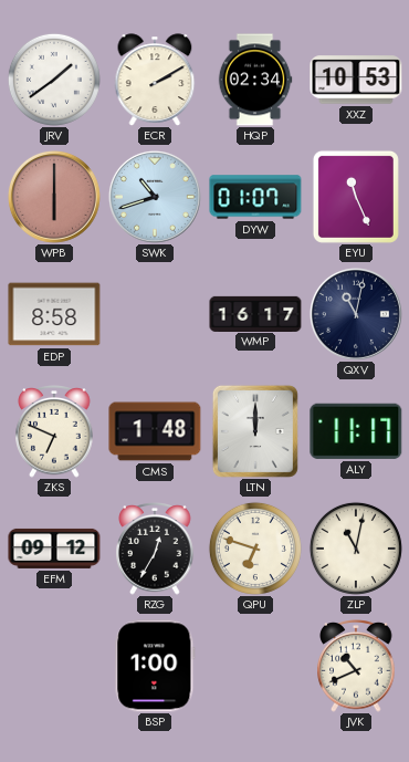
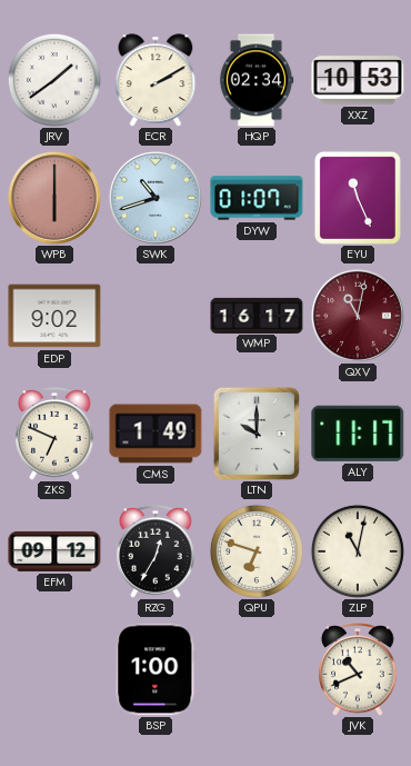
EDP: 8:58 -> 9:02
QXV dial: navy -> burgundy
CMS: 1:48 -> 1:49
LTN: 12:00 -> 10:00
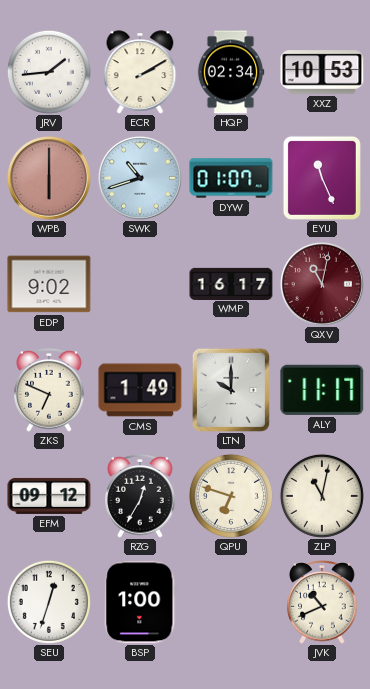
JRV: 1:39 -> 1:44
SEU: none -> 12:33
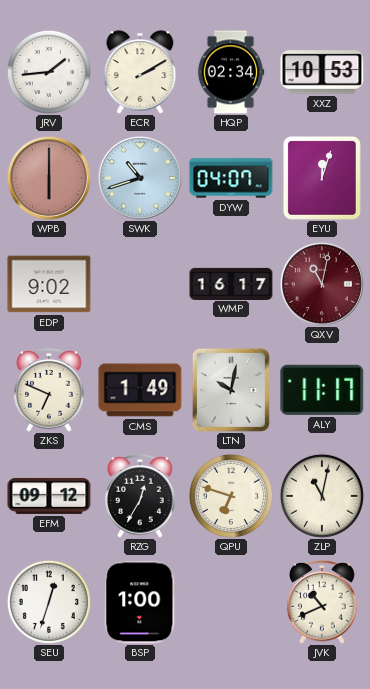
DYW: 01:07 -> 04:07
EYU: 11:26 -> 12:03
LTN: 10:00 -> 10:02
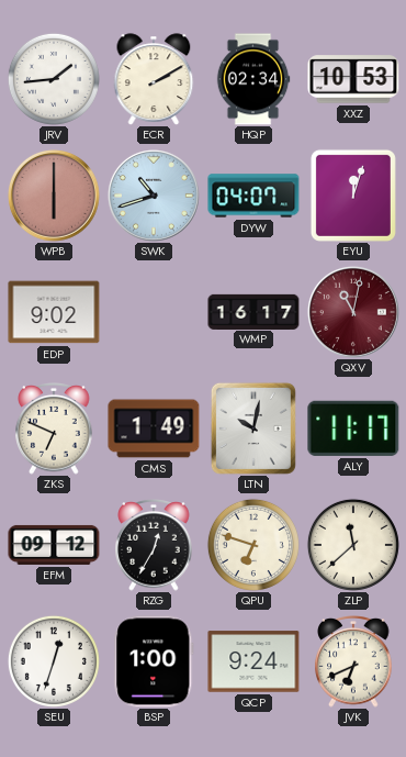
ZLP: 11:02 -> 11:38
QCP: none -> 9:24
JVK: 10:41 -> 6:41
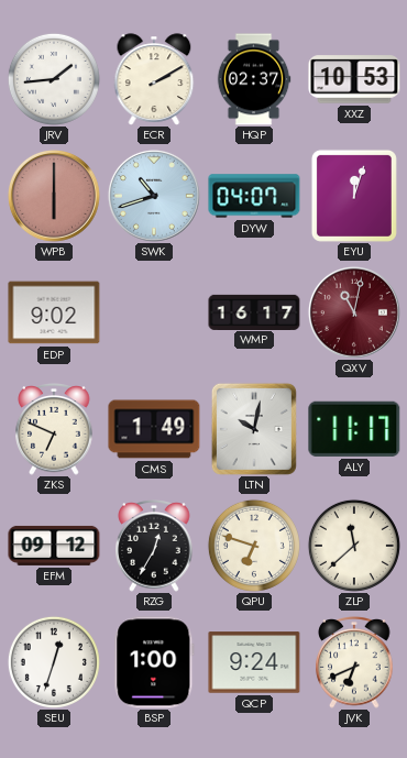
HQP: 02:34 -> 02:37
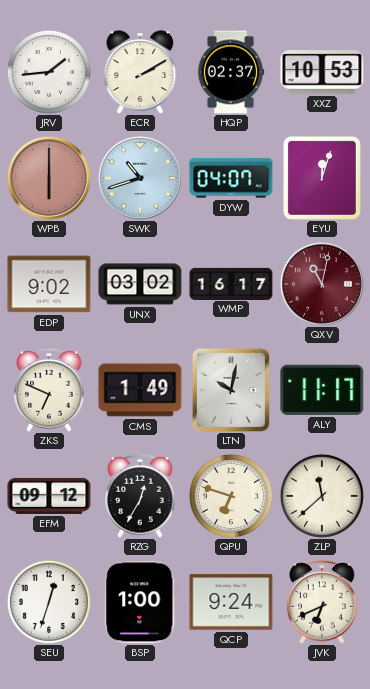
UNX: none -> 03:02
